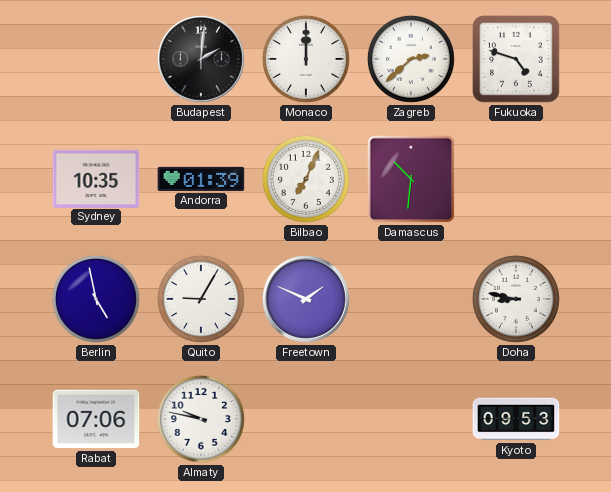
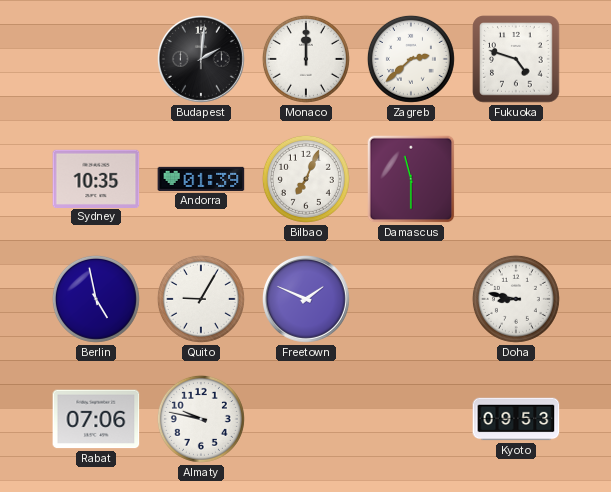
Damascus: 10:31 -> 11:30
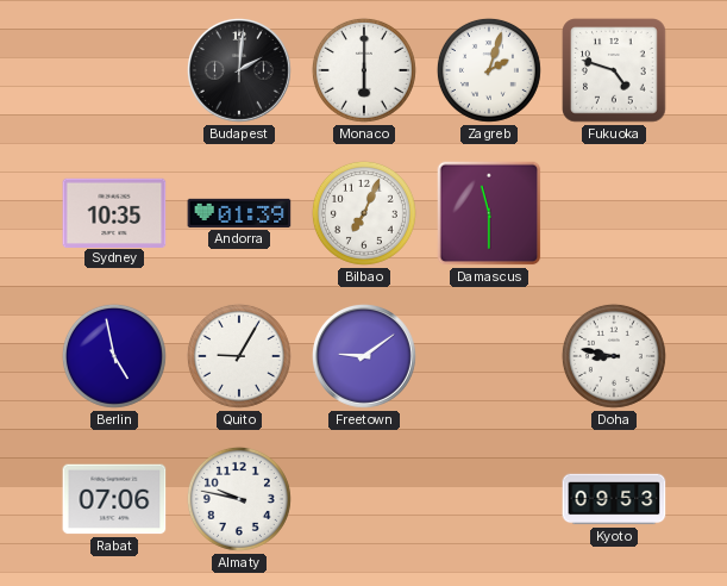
Monaco: 12:00 -> 6:00
Zagreb: 2:38 -> 2:03
Freetown: 1:49 -> 9:09
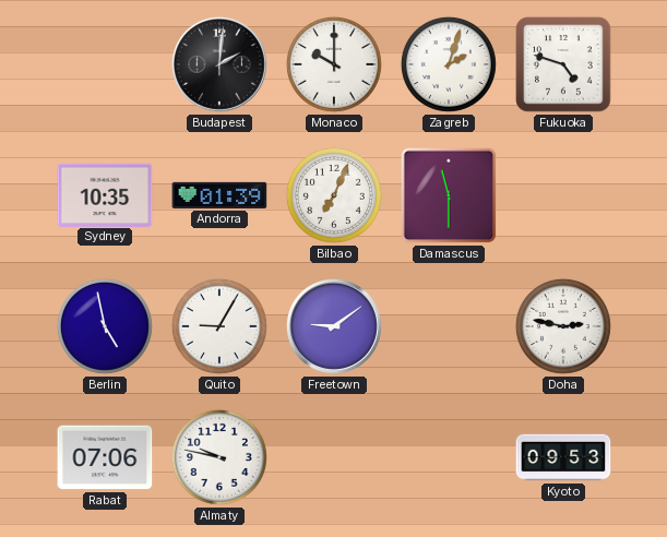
Monaco: 6:00 -> 10:00
Doha: 8:47 -> 2:47
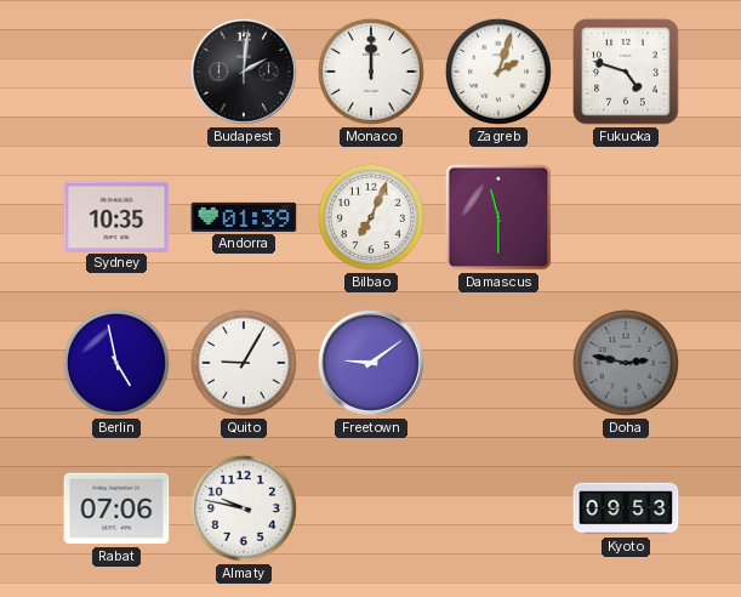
Monaco: 10:00 -> 12:00
Doha dial: white -> grey
